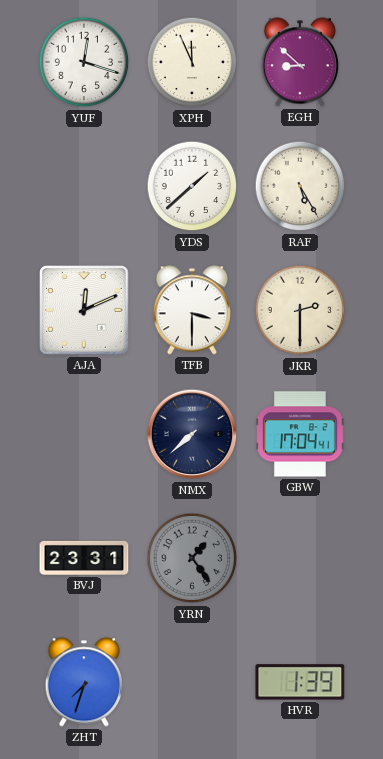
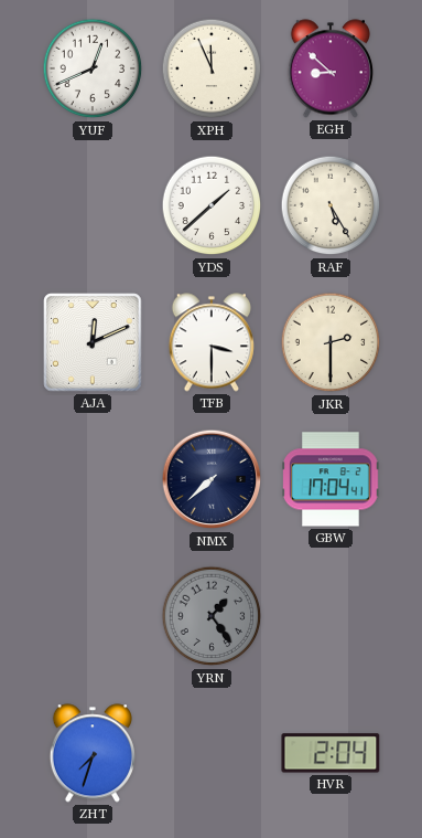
YUF: 12:18 -> 12:41
BVJ: 23:31 -> none
HVR: 1:39 -> 2:04
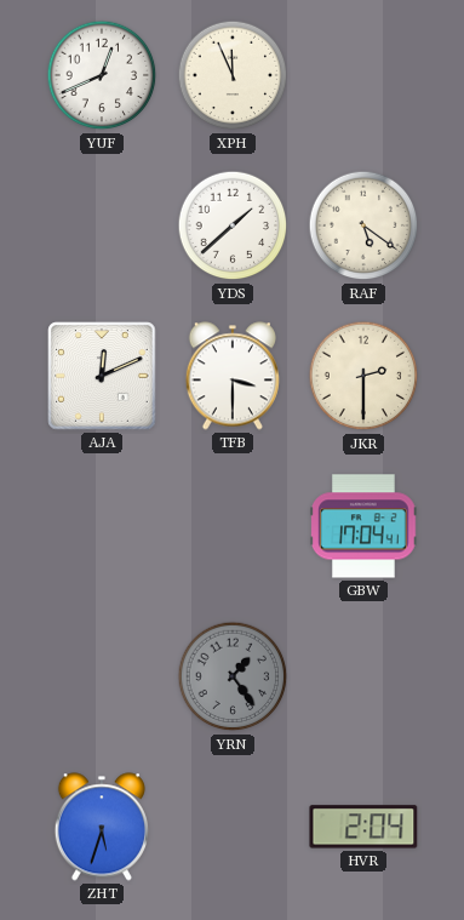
EGH: 8:52 -> none
RAF: 5:25 -> 5:21
NMX: 7:38 -> none
ZHT: 7:33 -> 5:33
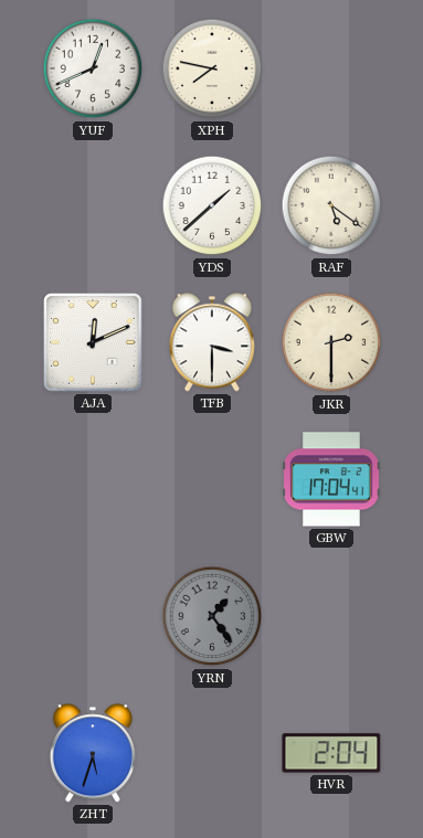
XPH: 11:56 -> 7:47
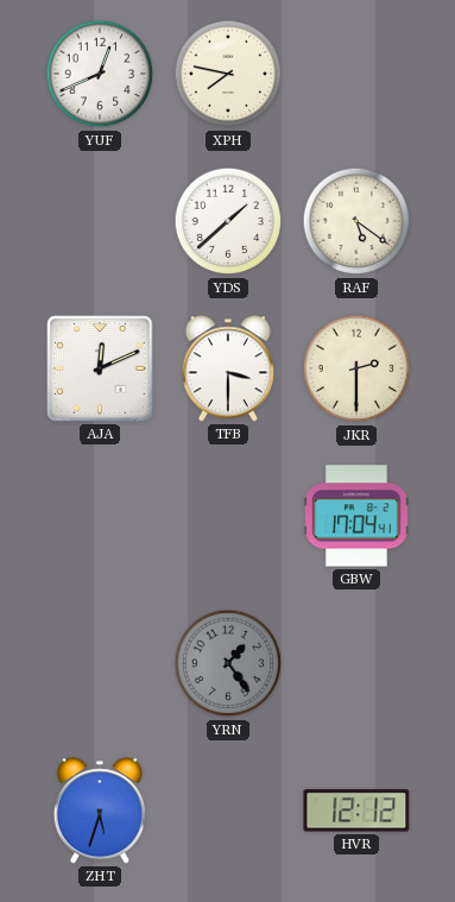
HVR: 2:04 -> 12:12
